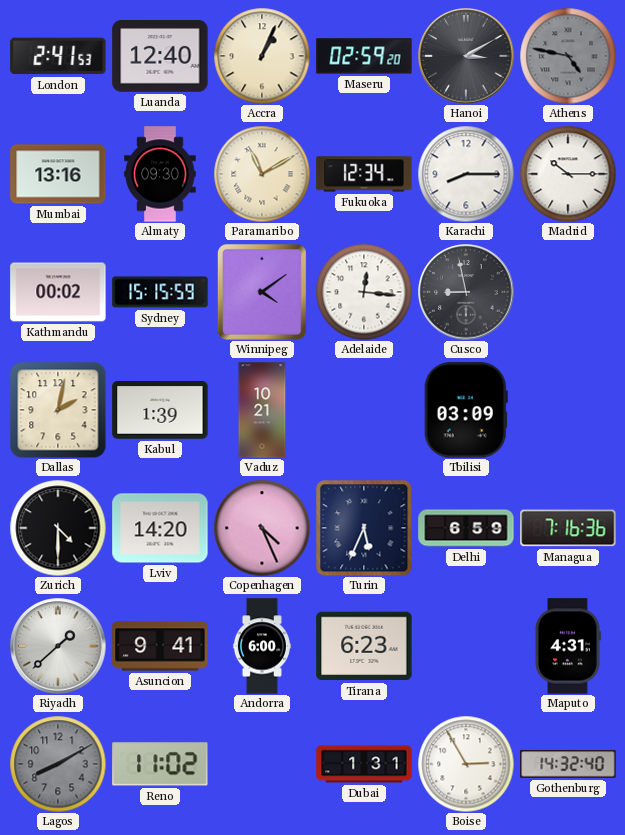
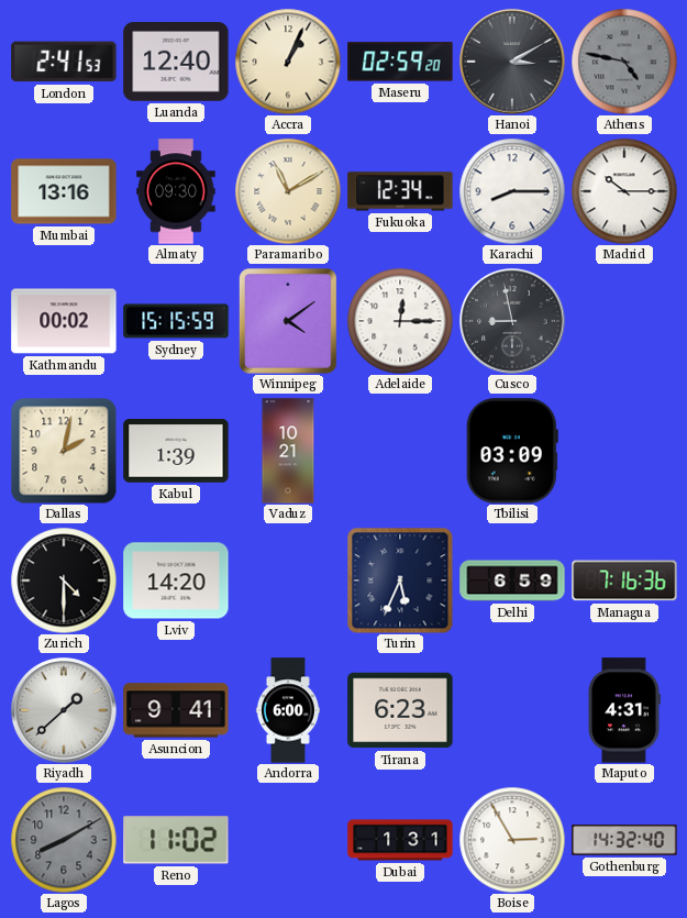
Adelaide: 12:16 -> 12:15
Copenhagen: 4:26 -> none
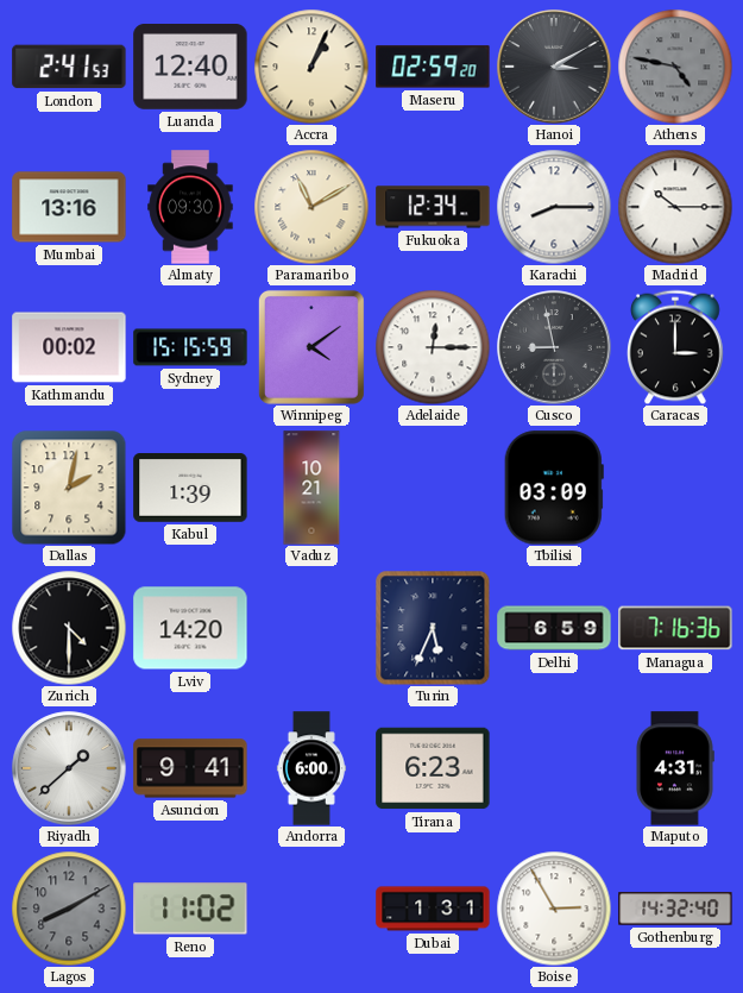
Caracas: none -> 3:00
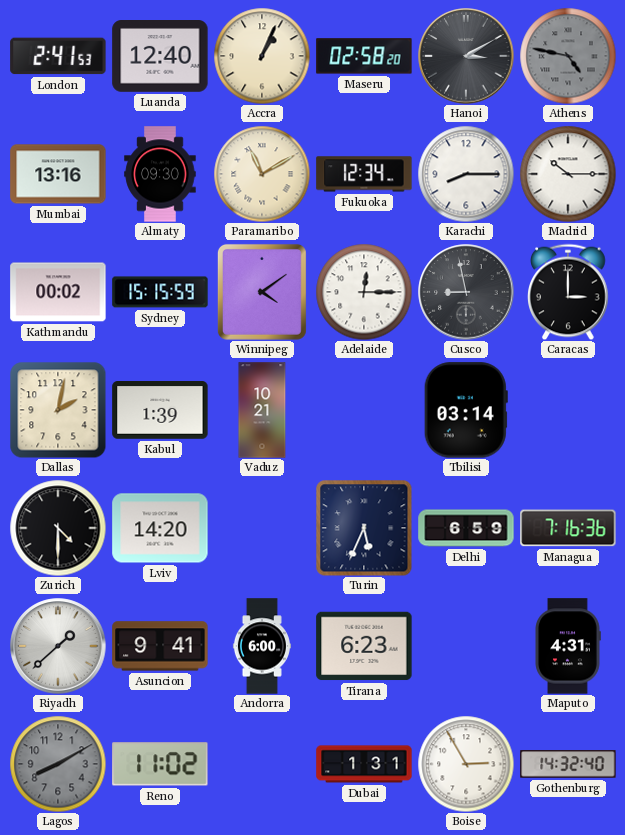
Maseru: 02:59 -> 02:58
Tbilisi: 03:09 -> 03:14
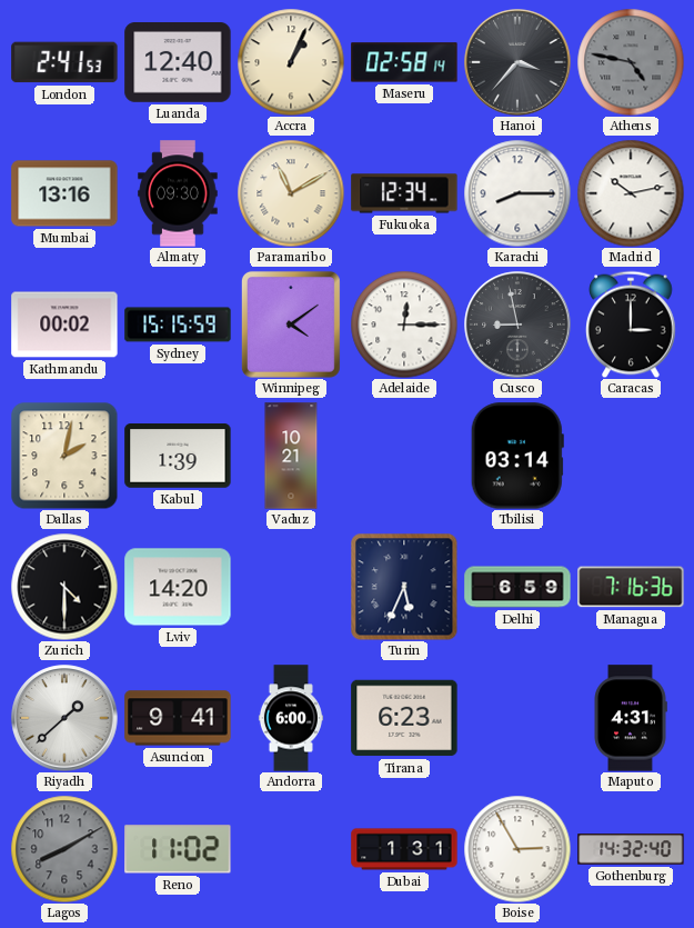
Maseru: 02:58:20 -> 02:58:14
Hanoi: 3:10 -> 3:37
Madrid: 10:15 -> 10:13
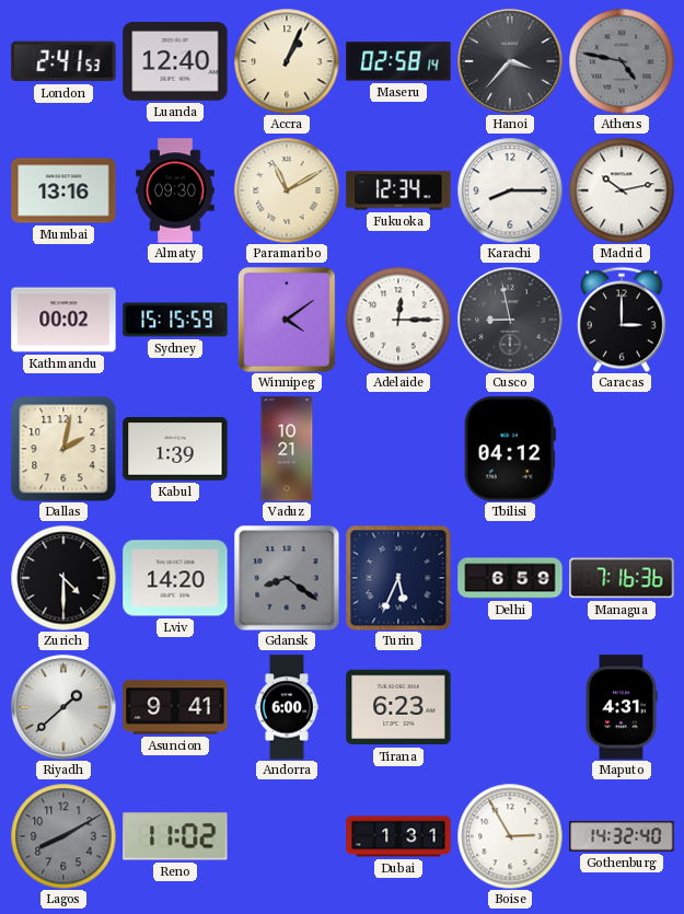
Tbilisi: 03:14 -> 04:12
Gdansk: none -> 8:21
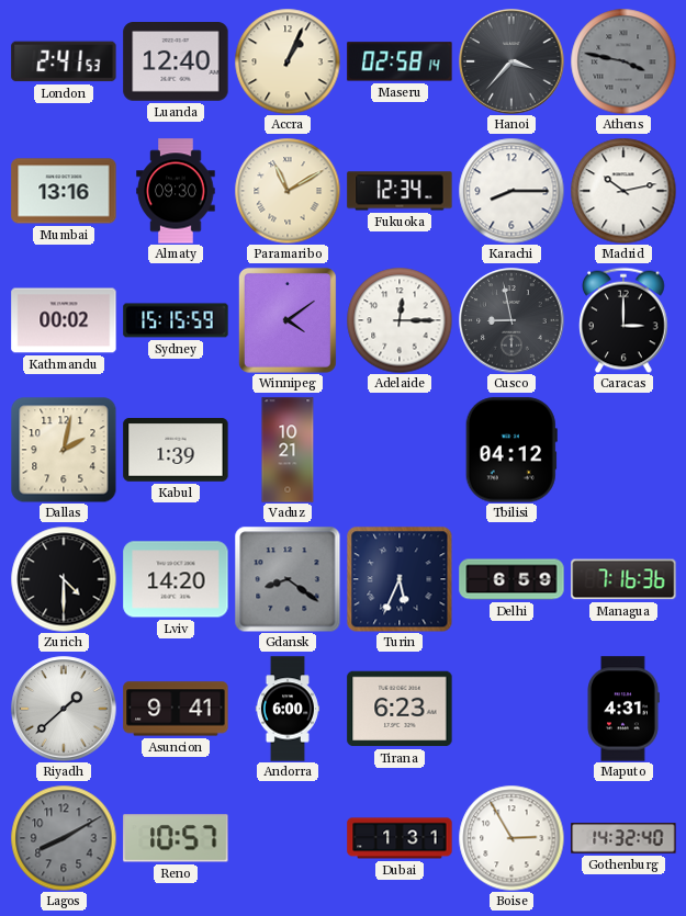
Athens: 4:47 -> 3:47
Reno: 11:02 -> 10:57
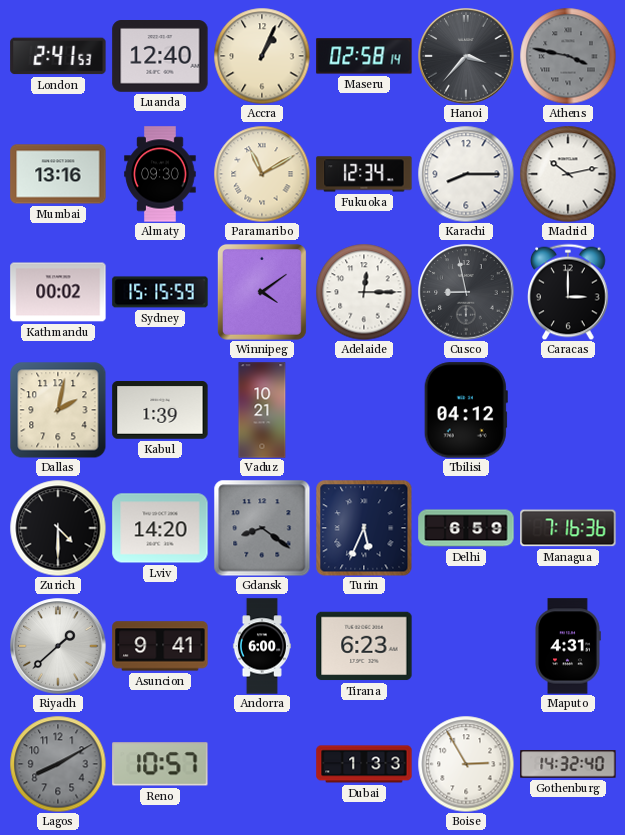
Dubai: 1:31 -> 1:33
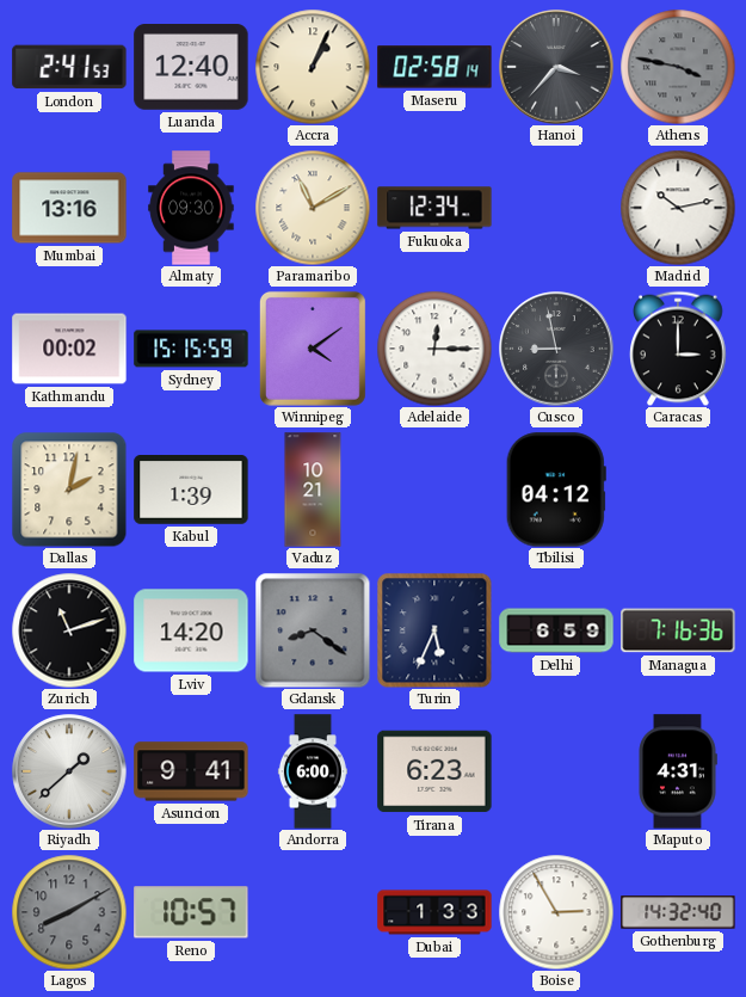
Karachi: 8:15 -> none
Zurich: 4:30 -> 11:12
